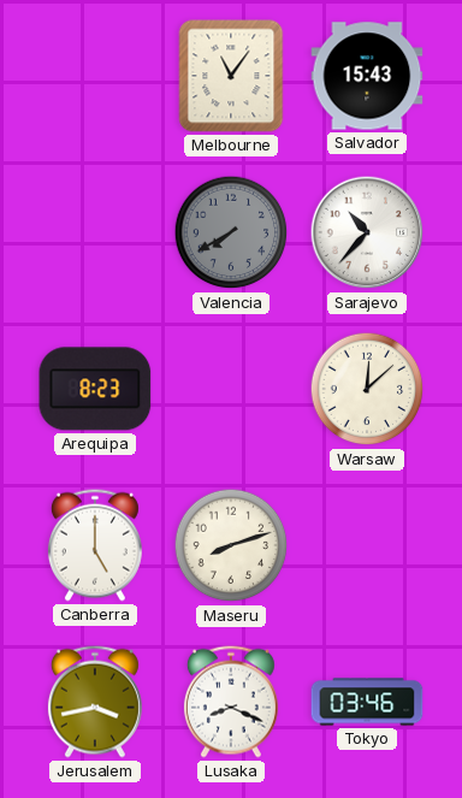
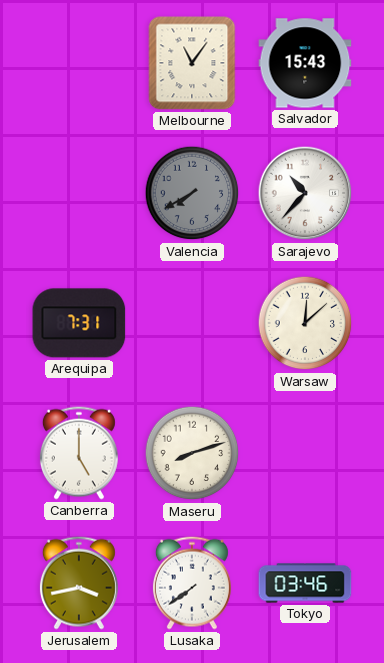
Arequipa: 8:23 -> 7:31
Lusaka: 8:19 -> 7:39
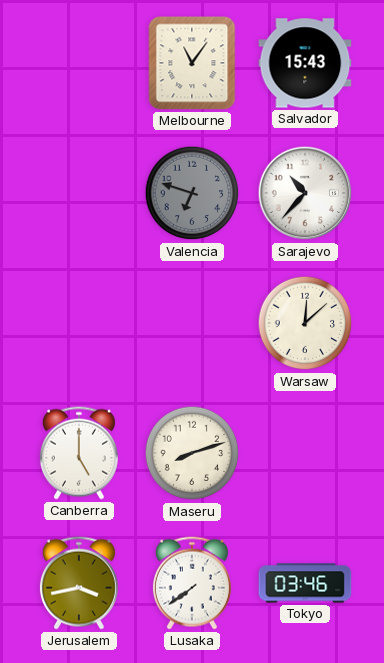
Valencia: 7:40 -> 6:48
Arequipa: 7:31 -> none
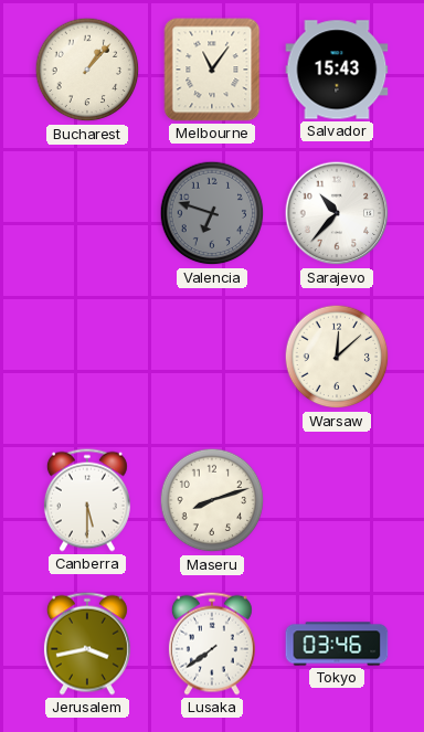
Bucharest: none -> 1:07
Canberra: 5:00 -> 5:30
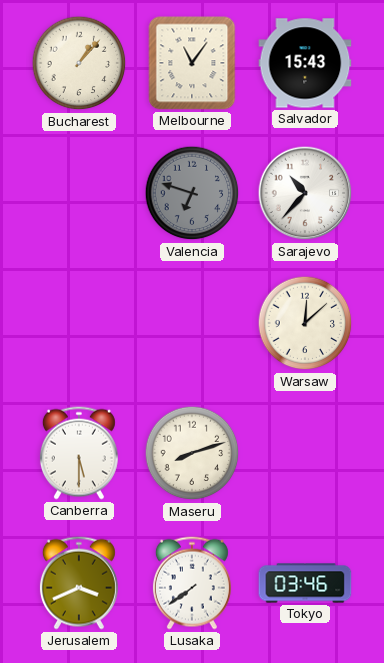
Jerusalem: 3:43 -> 3:41
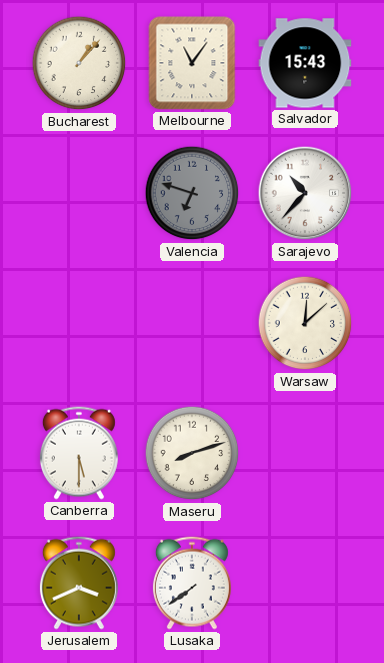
Tokyo: 03:46 -> none
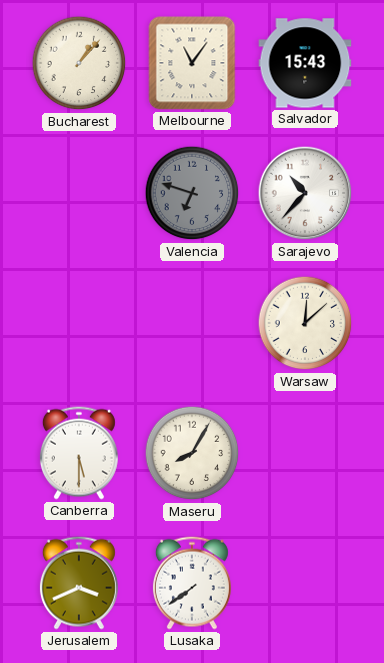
Maseru: 8:12 -> 8:05
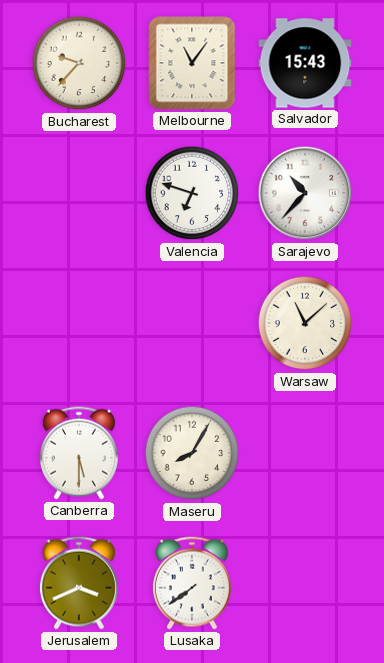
Bucharest: 1:07 -> 9:37
Valencia dial: grey -> white
Warsaw: 12:08 -> 11:08
